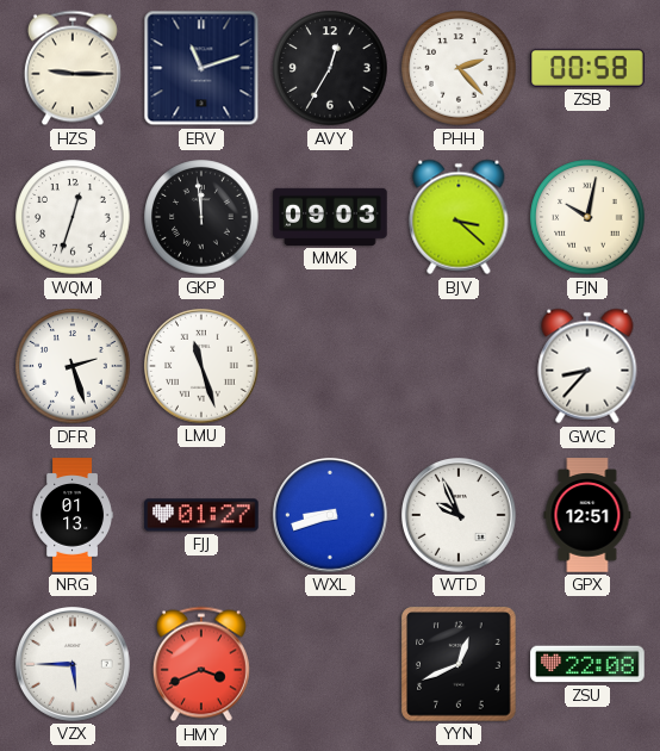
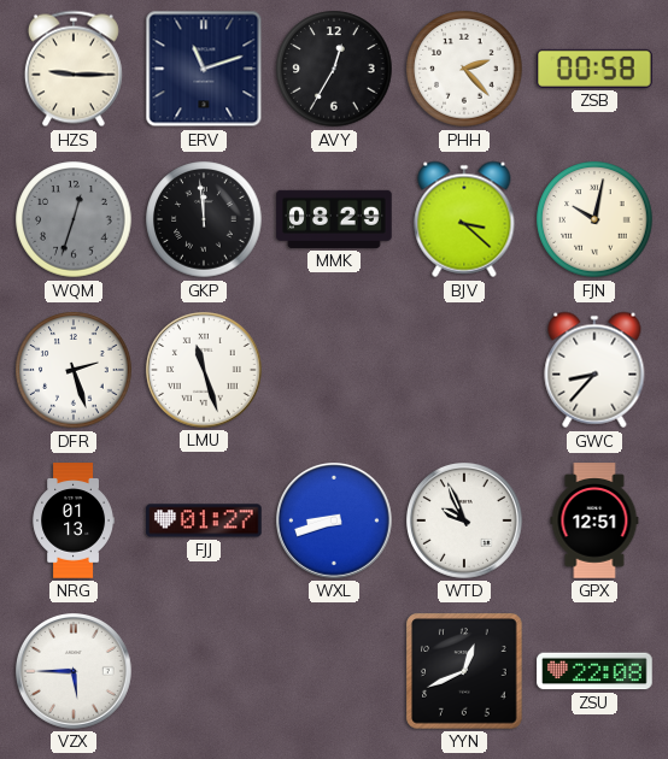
WQM dial: white -> grey
MMK: 09:03 -> 08:29
HMY: 3:41 -> none
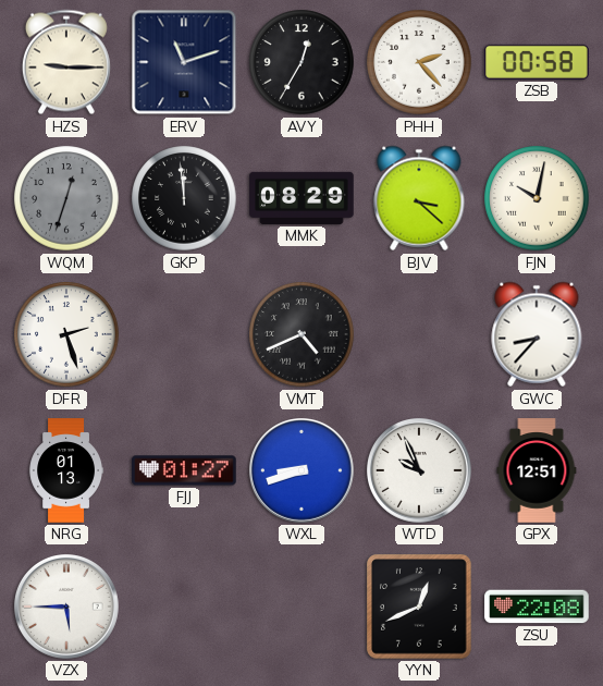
LMU: 11:27 -> none
VMT: none -> 4:41
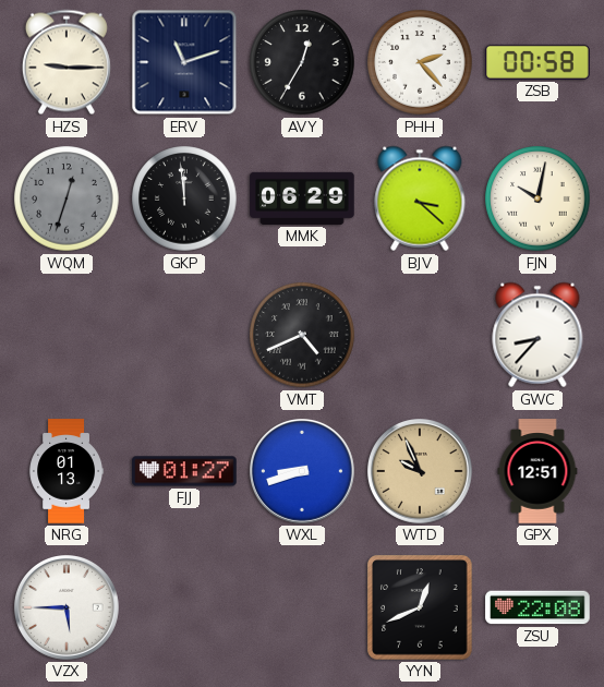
MMK: 08:29 -> 06:29
DFR: 2:27 -> none
WTD dial: white -> champagne
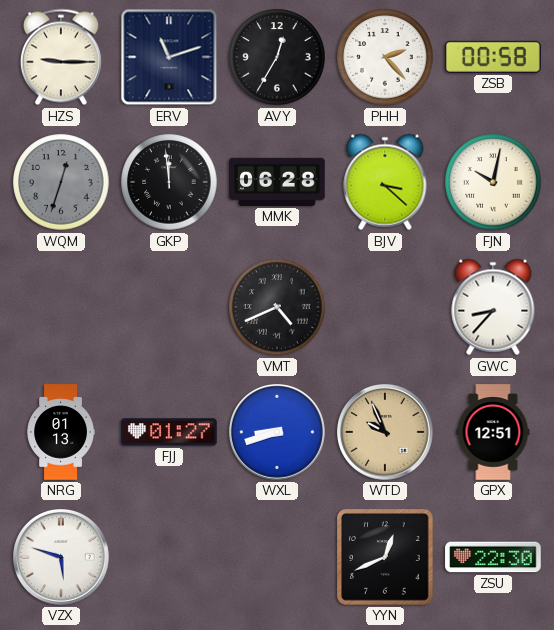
MMK: 06:29 -> 06:28
VZX: 5:45 -> 5:48
ZSU: 22:08 -> 22:30
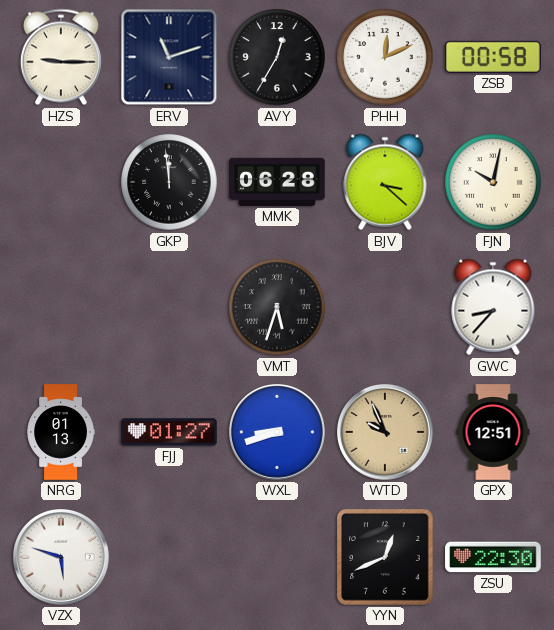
PHH: 2:23 -> 12:11
WQM: 12:33 -> none
VMT: 4:41 -> 5:33
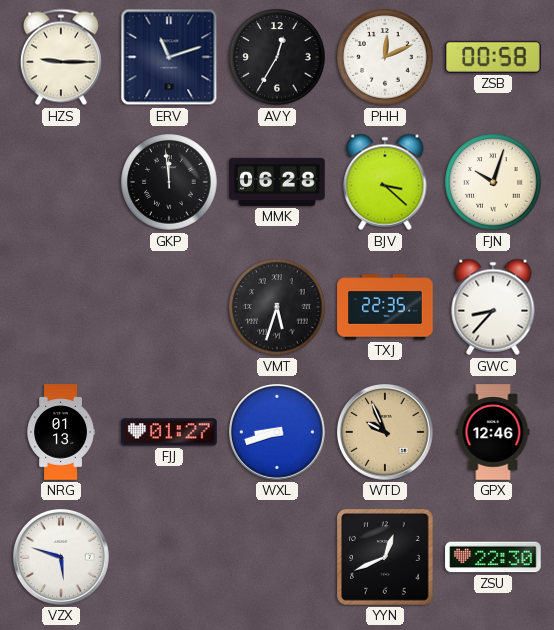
FJN: 10:02 -> 10:03
TXJ: none -> 22:35
GPX: 12:51 -> 12:46
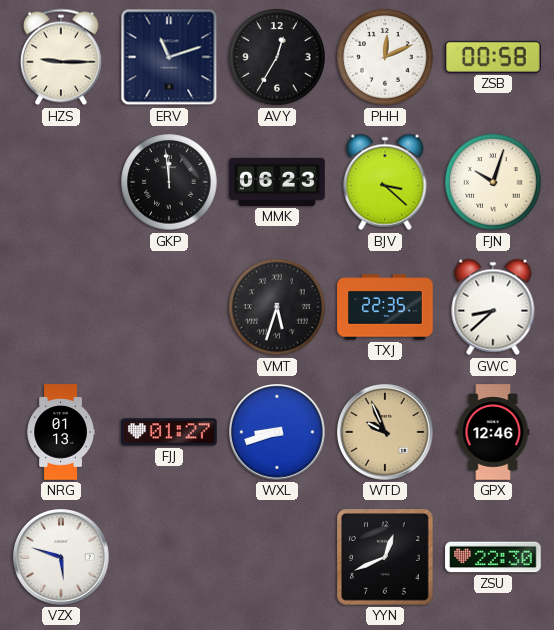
MMK: 06:28 -> 06:23
GWC: 8:37 -> 8:38
